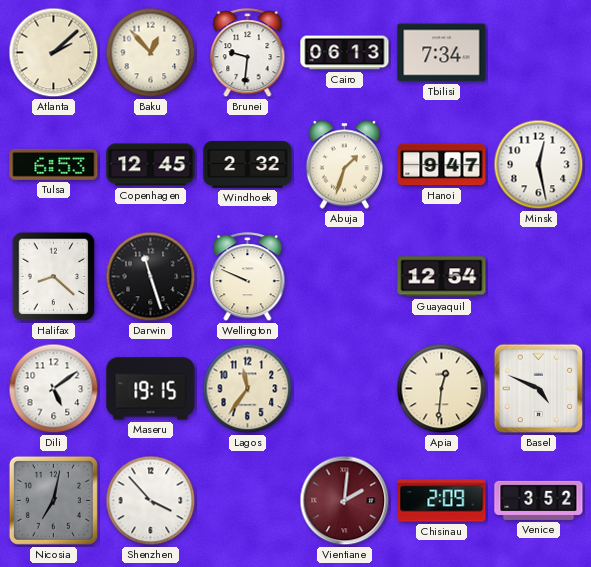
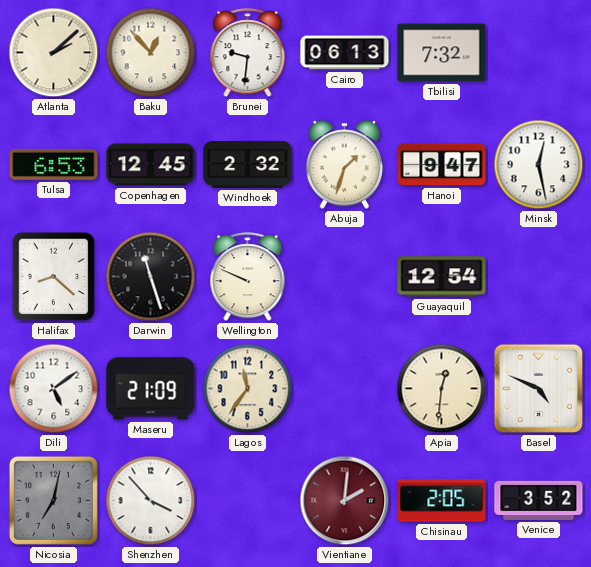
Tbilisi: 7:34 -> 7:32
Maseru: 19:15 -> 21:09
Chisinau: 2:09 -> 2:05
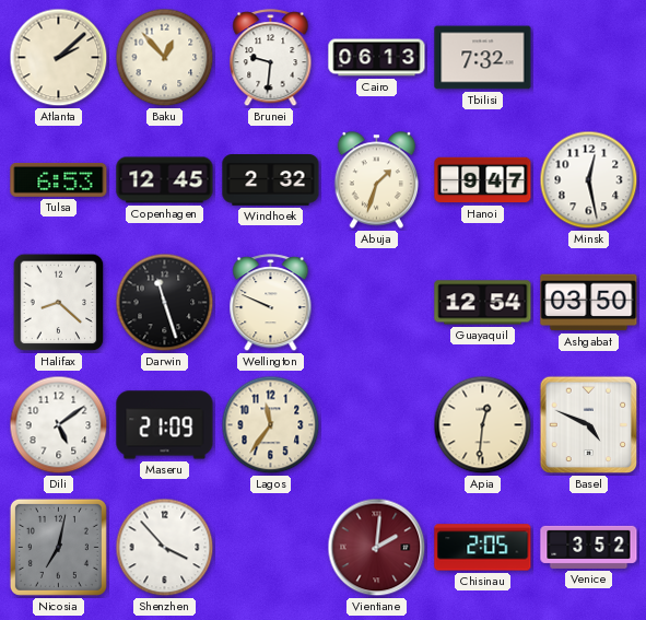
Ashgabat: none -> 03:50
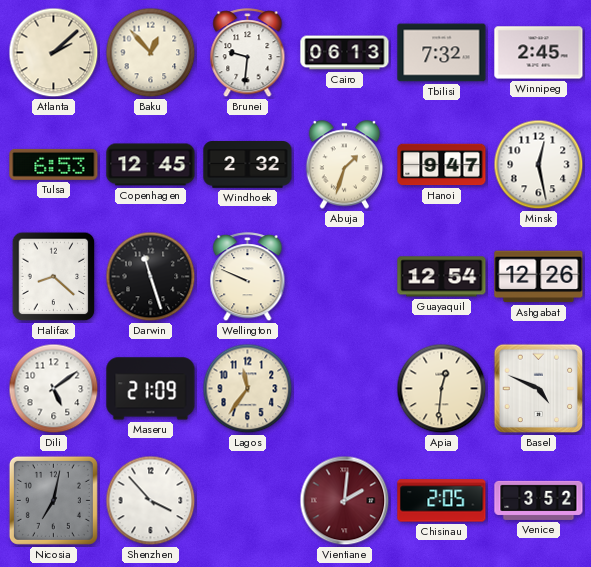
Winnipeg: none -> 2:45
Ashgabat: 03:50 -> 12:26
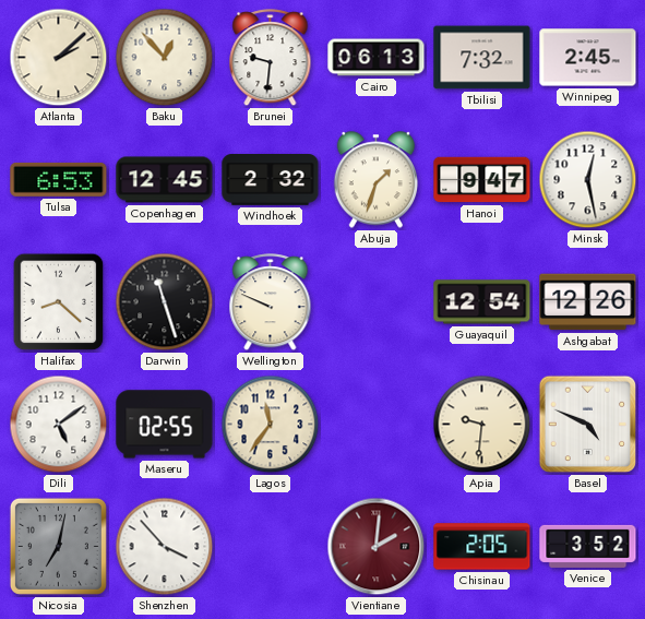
Maseru: 21:09 -> 02:55
Apia: 12:31 -> 9:31
